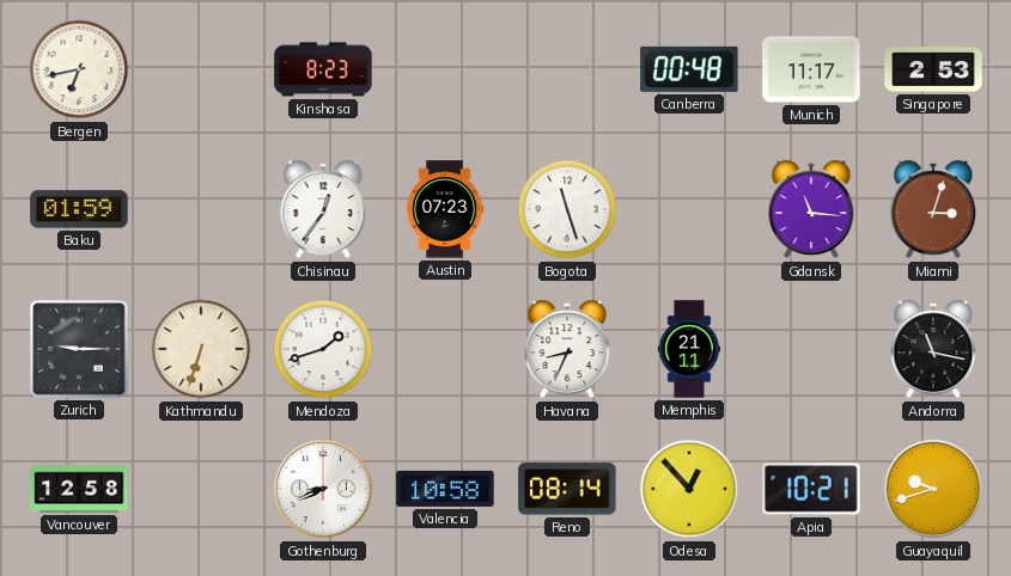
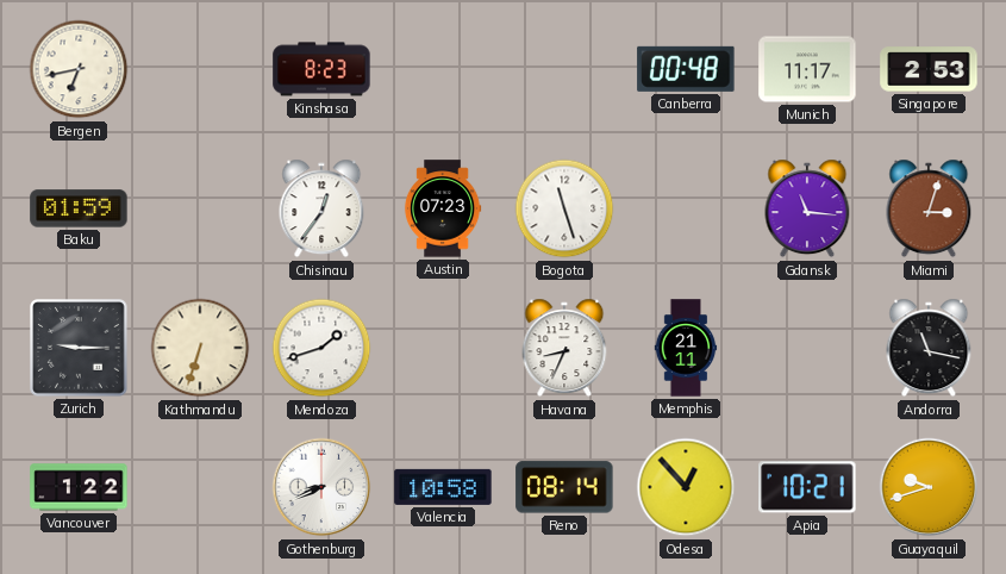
Vancouver: 12:58 -> 1:22
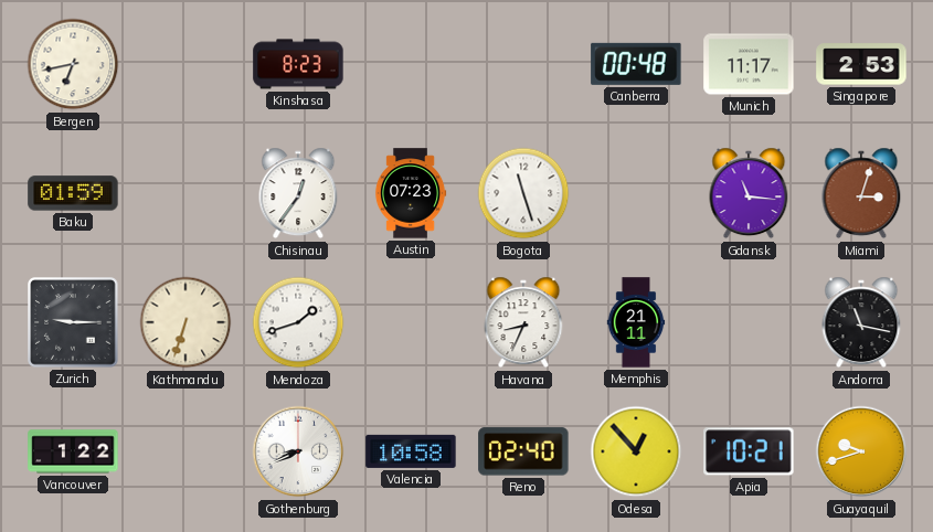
Reno: 08:14 -> 02:40
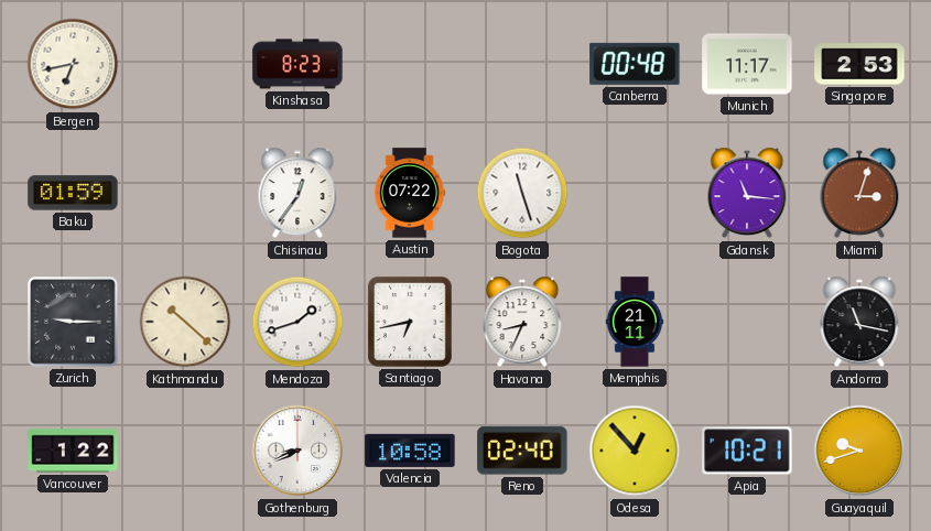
Austin: 07:23 -> 07:22
Kathmandu: 6:33 -> 10:22
Santiago: none -> 6:43
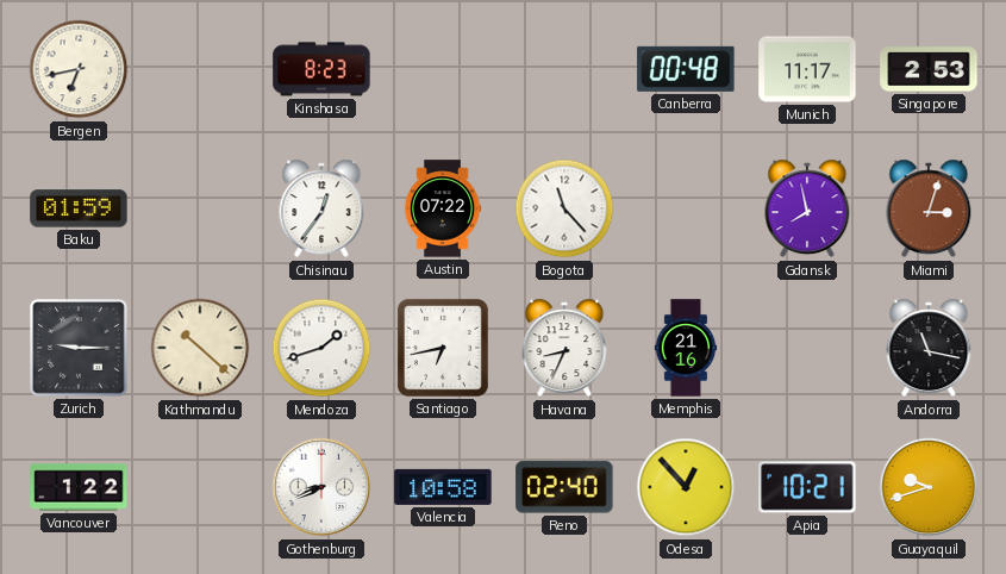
Bogota: 11:27 -> 11:23
Gdansk: 11:16 -> 7:58
Memphis: 21:11 -> 21:16
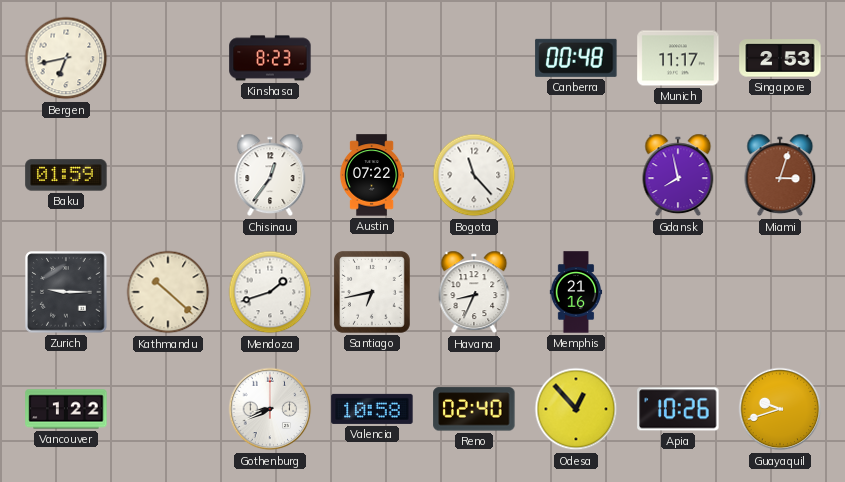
Andorra: 11:17 -> none
Apia: 10:21 -> 10:26
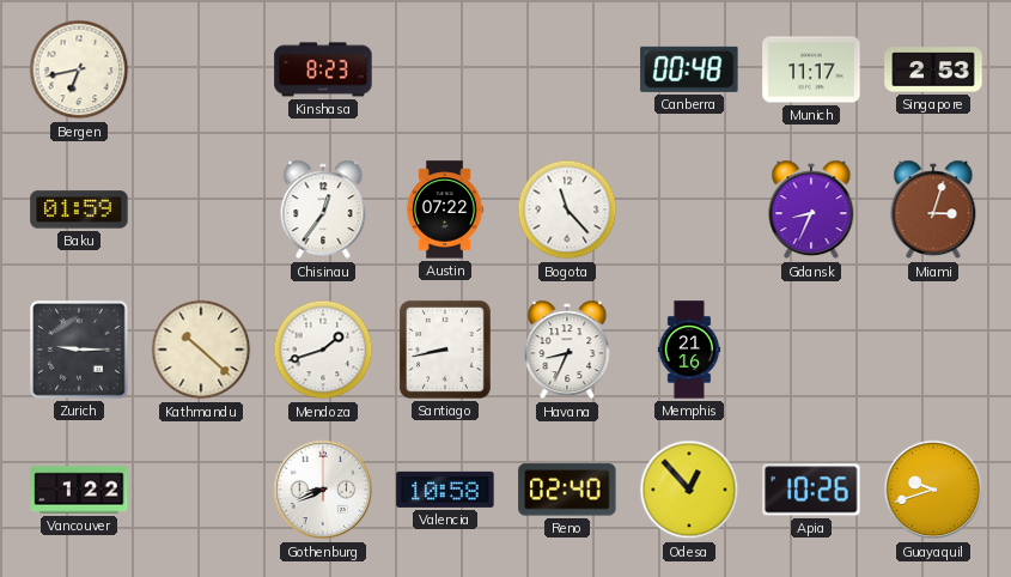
Gdansk: 7:58 -> 8:34
Santiago: 6:43 -> 8:43
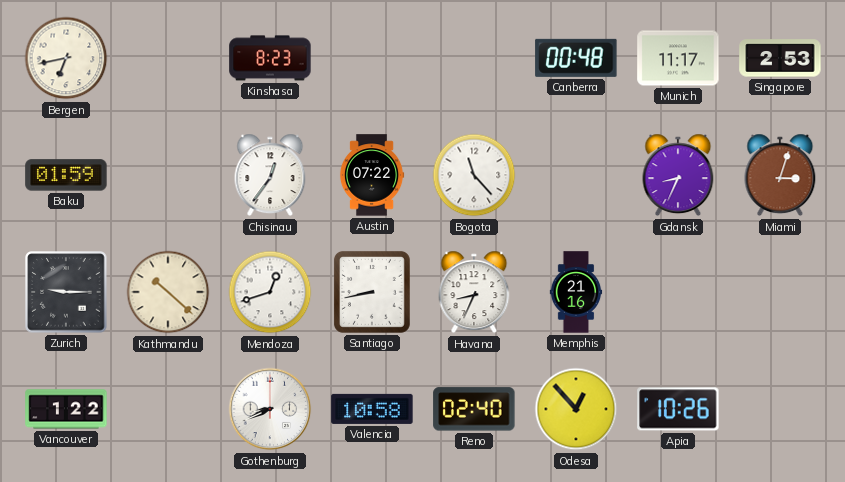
Mendoza: 1:42 -> 12:42
Guayaquil: 9:42 -> none
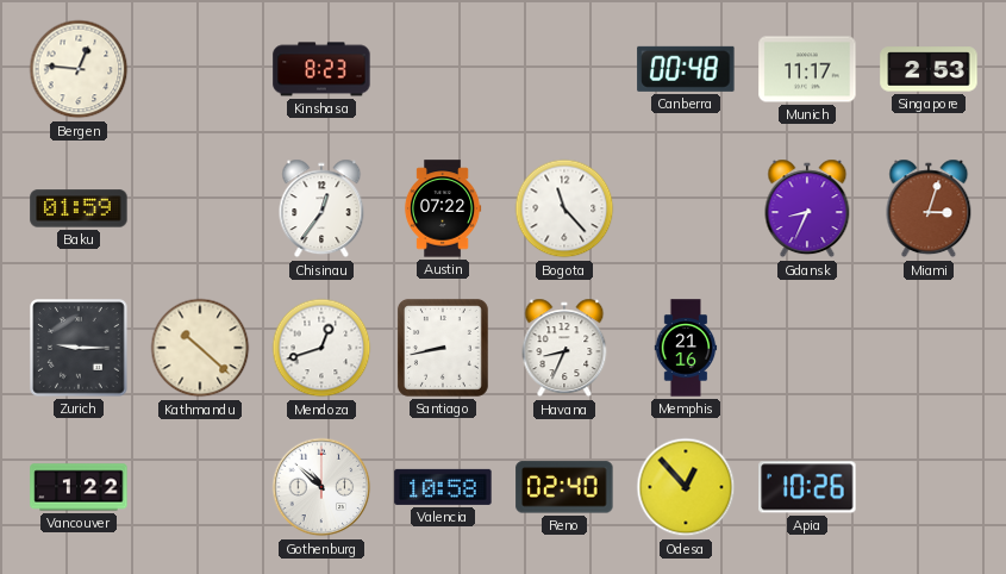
Bergen: 6:43 -> 12:46
Gothenburg: 8:41 -> 10:52
